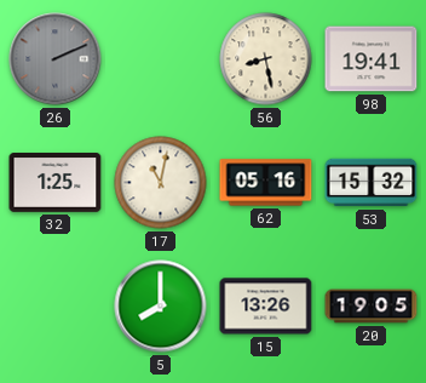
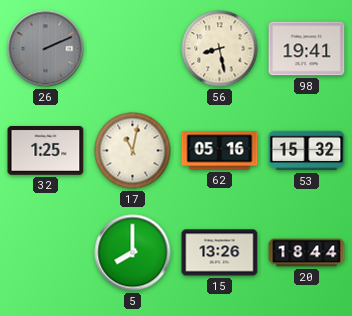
20: 19:05 -> 18:44
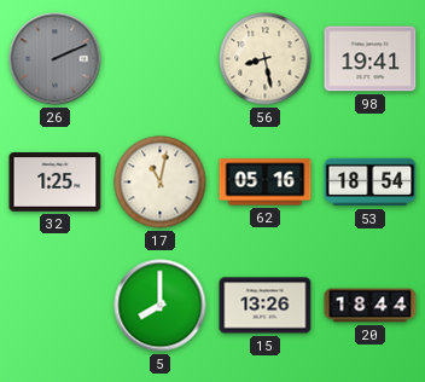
53: 15:32 -> 18:54
